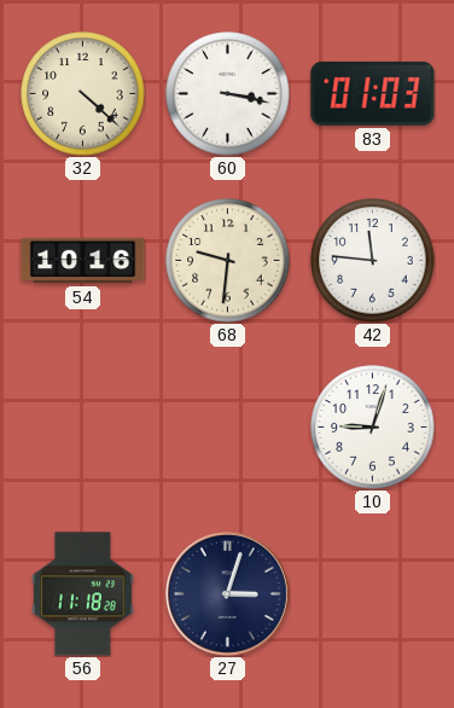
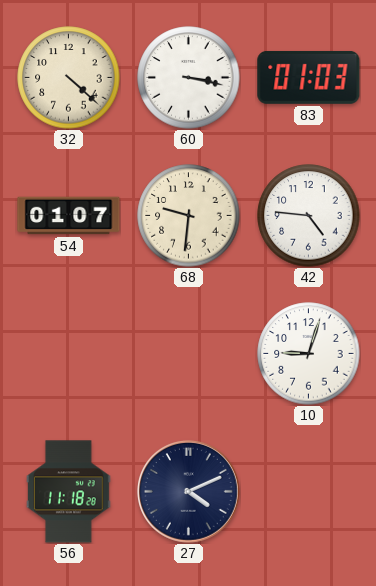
54: 10:16 -> 01:07
42: 11:46 -> 4:46
27: 3:03 -> 4:11
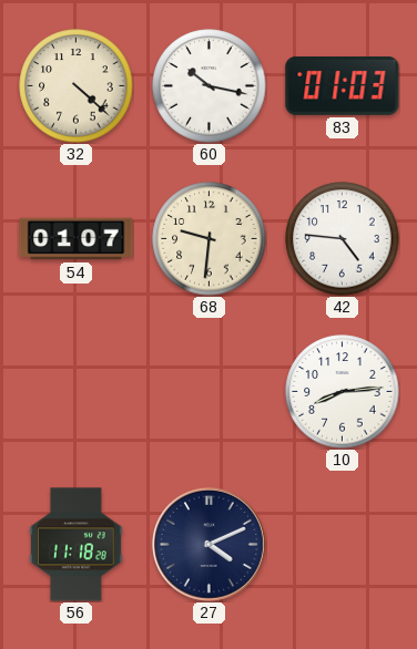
60: 3:17 -> 10:17
10: 9:03 -> 8:14
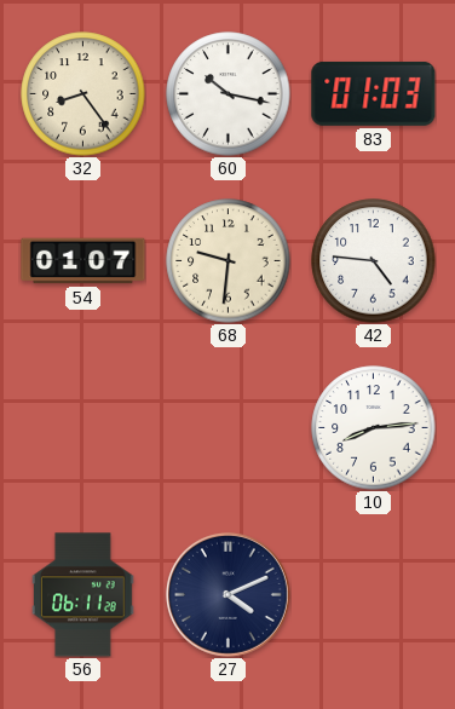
32: 4:22 -> 8:24
56: 11:18 -> 06:11
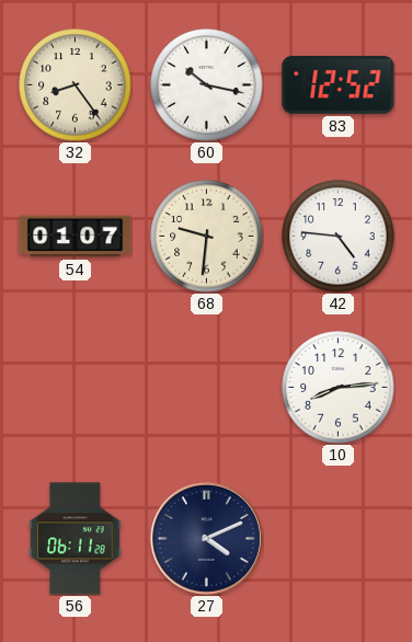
83: 01:03 -> 12:52
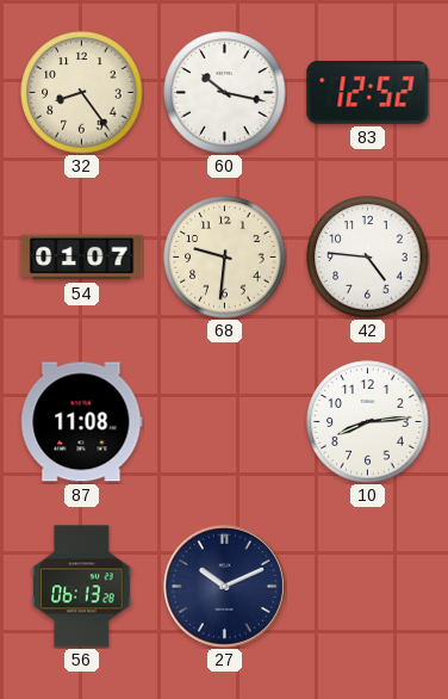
87: none -> 11:08
56: 06:11 -> 06:13
27: 4:11 -> 10:11
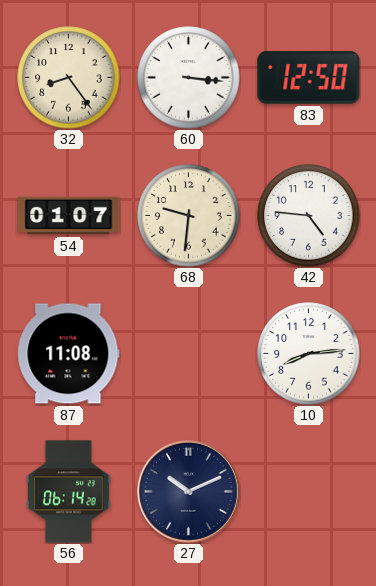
60: 10:17 -> 3:16
83: 12:52 -> 12:50
56: 06:13 -> 06:14
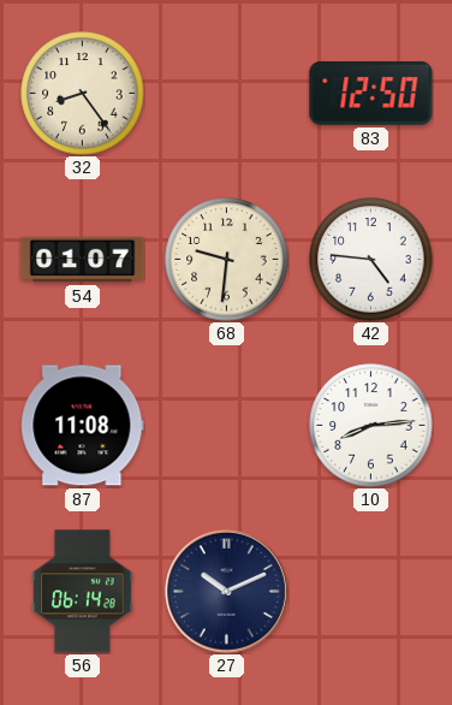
60: 3:16 -> none
